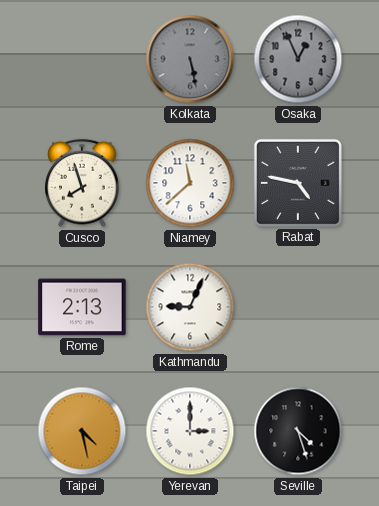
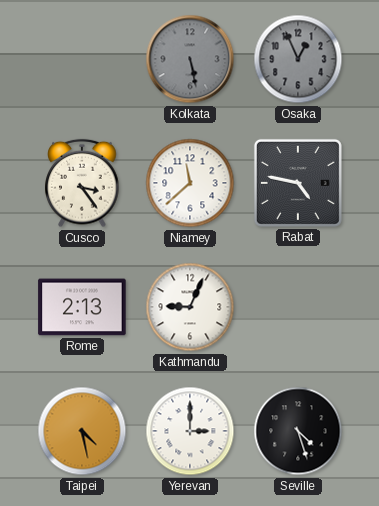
Cusco: 7:57 -> 3:24
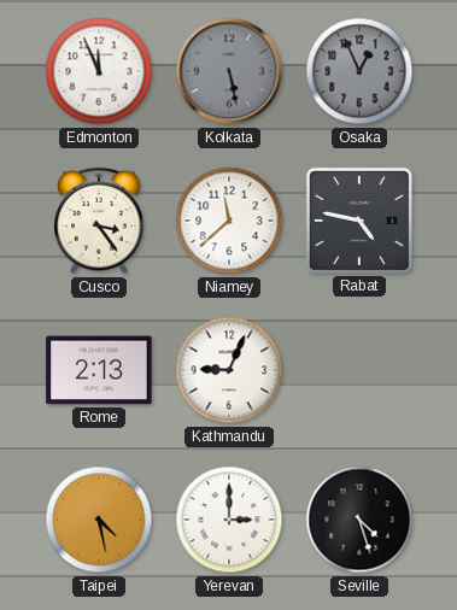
Edmonton: none -> 11:56
